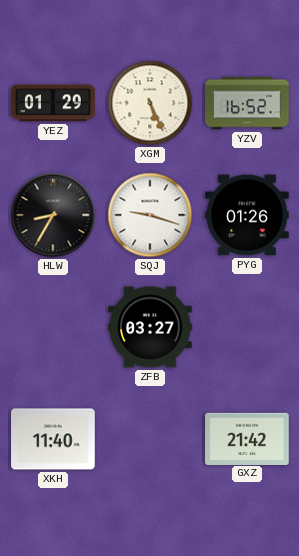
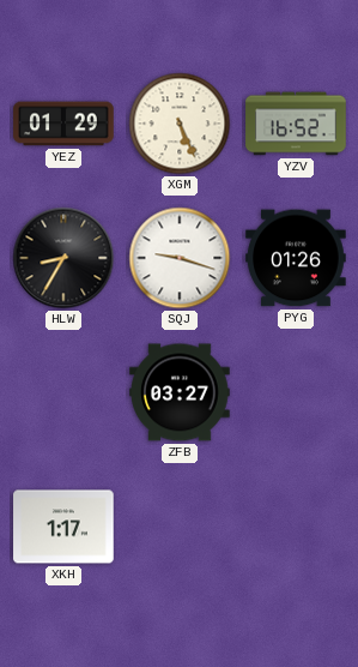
XKH: 11:40 -> 1:17
GXZ: 21:42 -> none
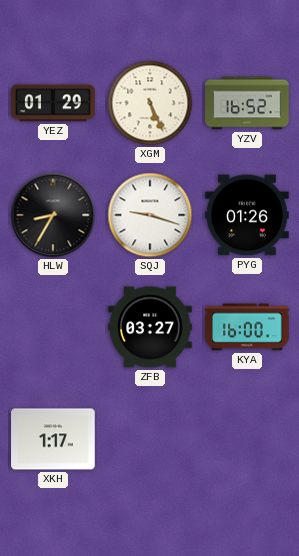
KYA: none -> 16:00
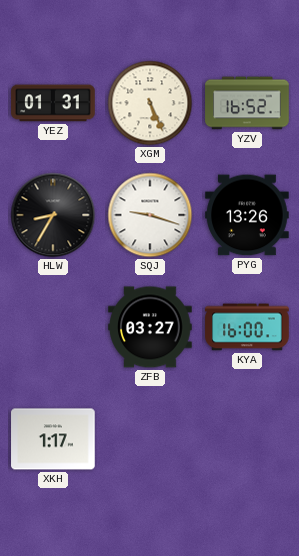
YEZ: 01:29 -> 01:31
PYG: 01:26 -> 13:26
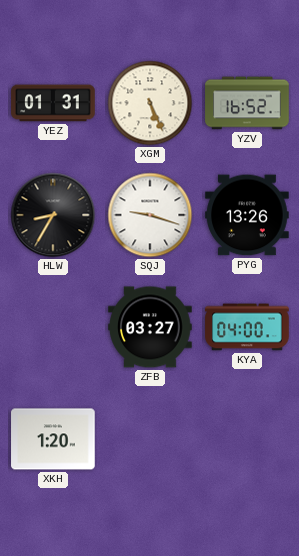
KYA: 16:00 -> 04:00
XKH: 1:17 -> 1:20
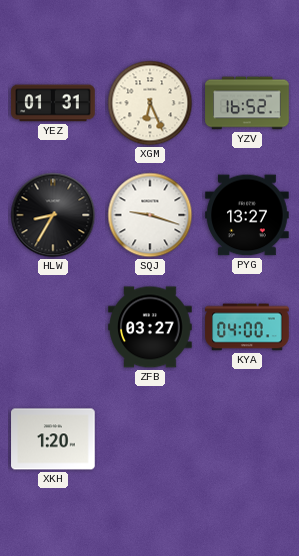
XGM: 5:26 -> 6:26
PYG: 13:26 -> 13:27
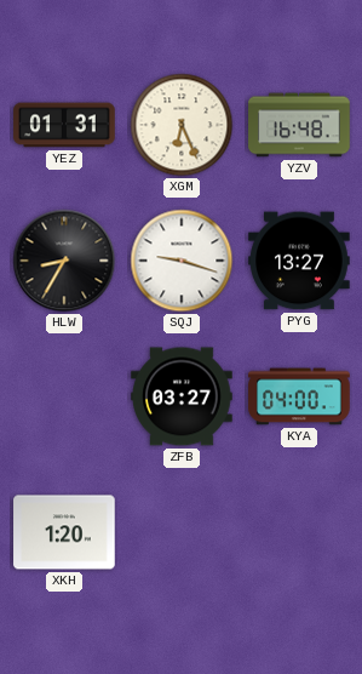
YZV: 16:52 -> 16:48
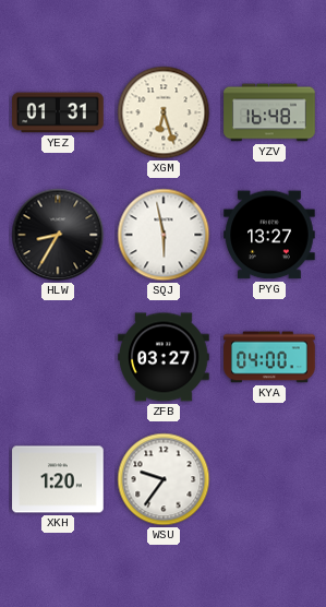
XGM: 6:26 -> 6:27
SQJ: 9:18 -> 5:58
WSU: none -> 9:36
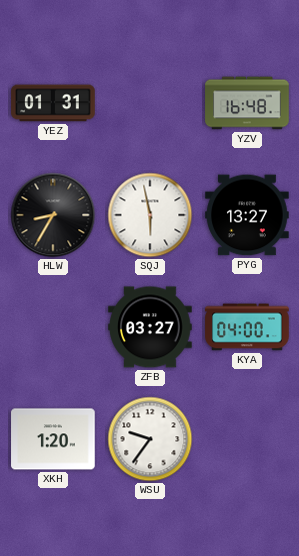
XGM: 6:27 -> none
